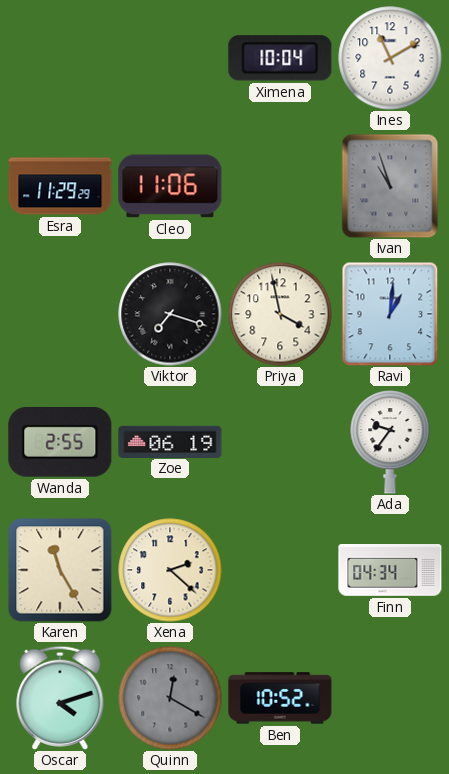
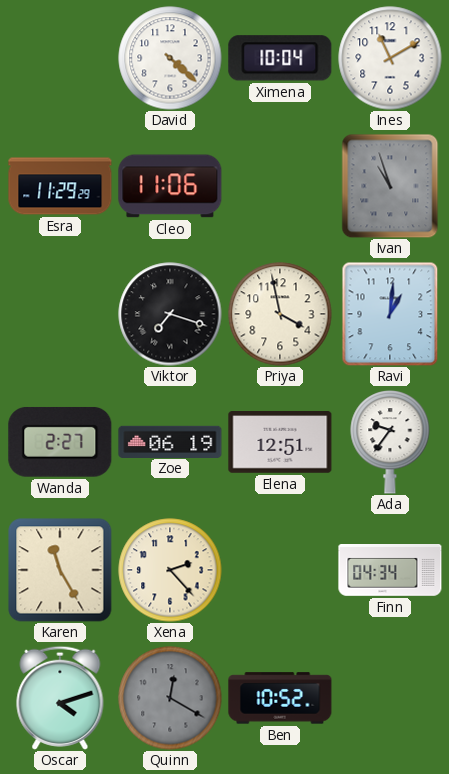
David: none -> 4:22
Wanda: 2:55 -> 2:27
Elena: none -> 12:51
Xena: 2:22 -> 2:23
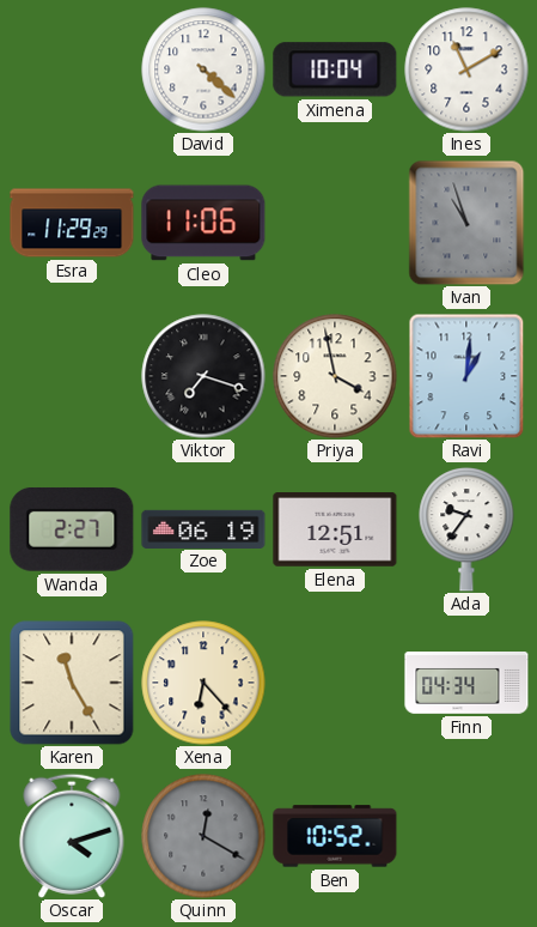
Xena: 2:23 -> 6:23
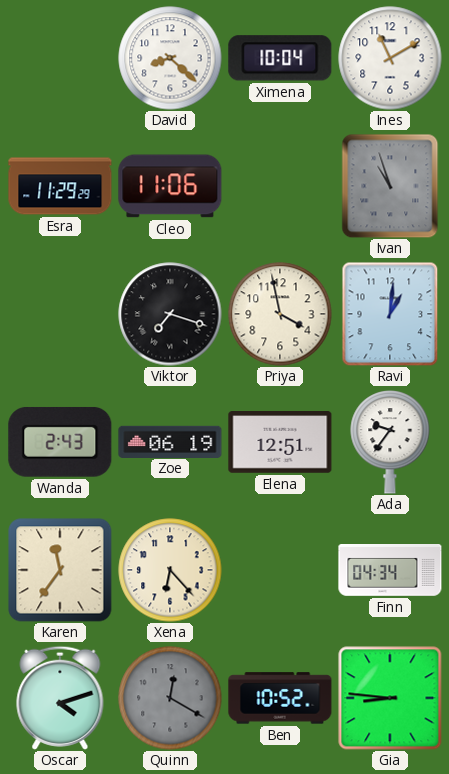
David: 4:22 -> 8:22
Wanda: 2:27 -> 2:43
Karen: 11:25 -> 11:36
Gia: none -> 8:46
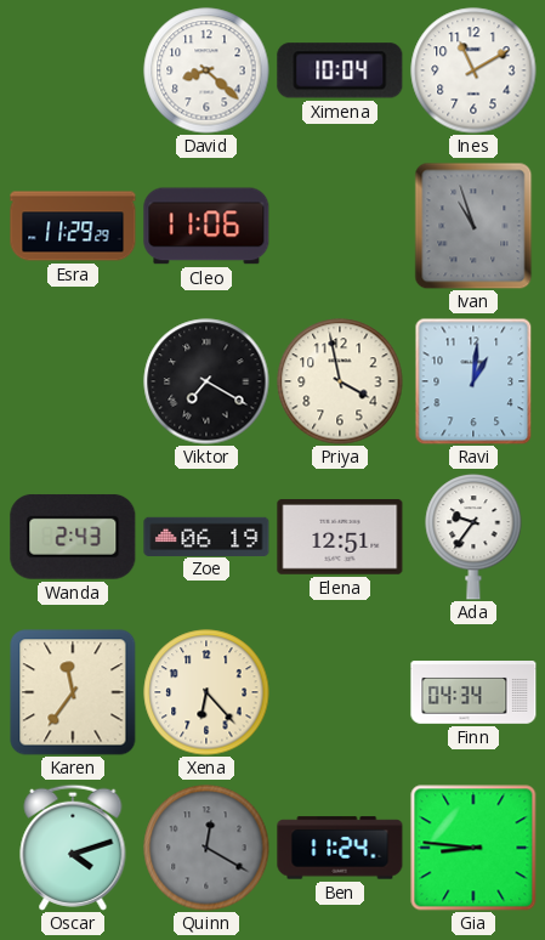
Viktor: 7:18 -> 7:20
Ben: 10:52 -> 11:24
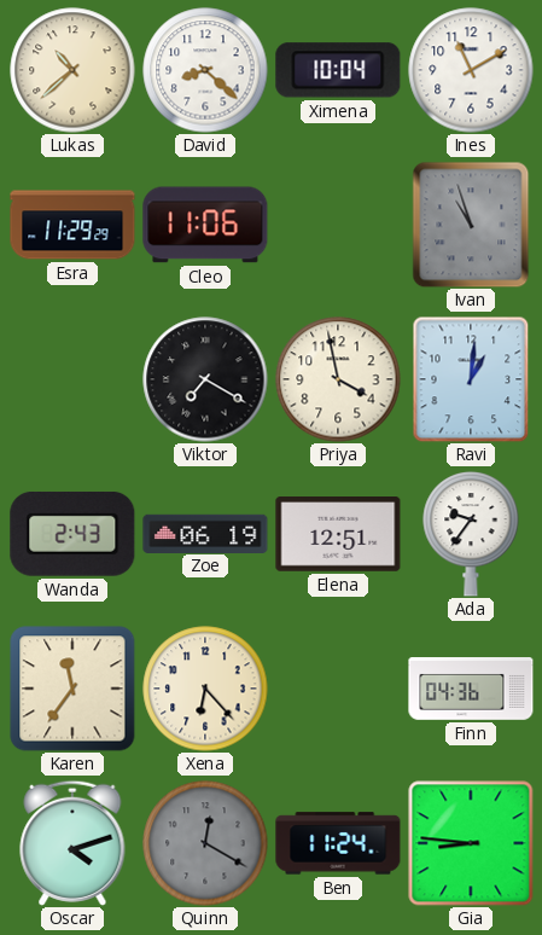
Lukas: none -> 10:38
Finn: 04:34 -> 04:36
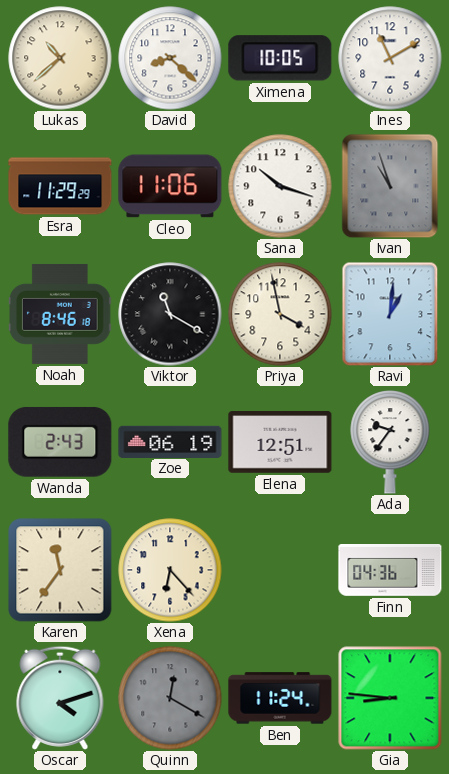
Ximena: 10:04 -> 10:05
Sana: none -> 10:18
Noah: none -> 8:46
Viktor: 7:20 -> 11:20
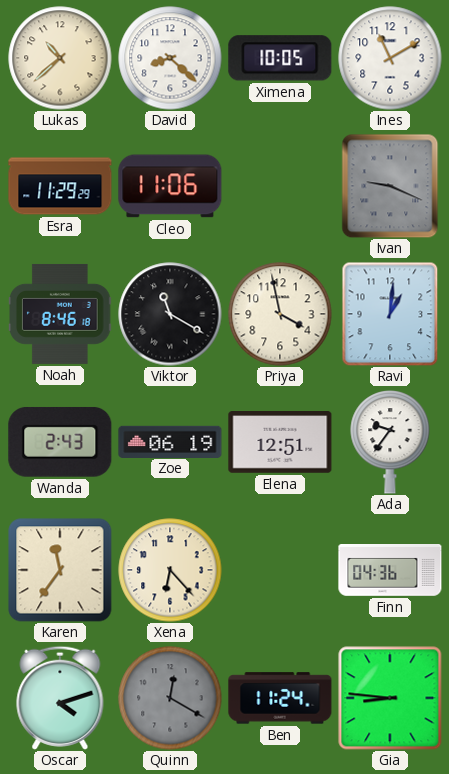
Sana: 10:18 -> none
Ivan: 10:57 -> 9:19
